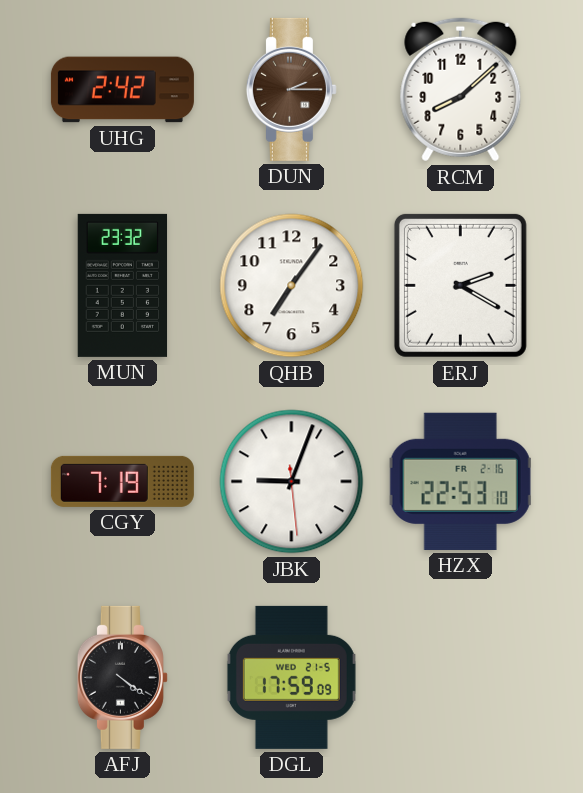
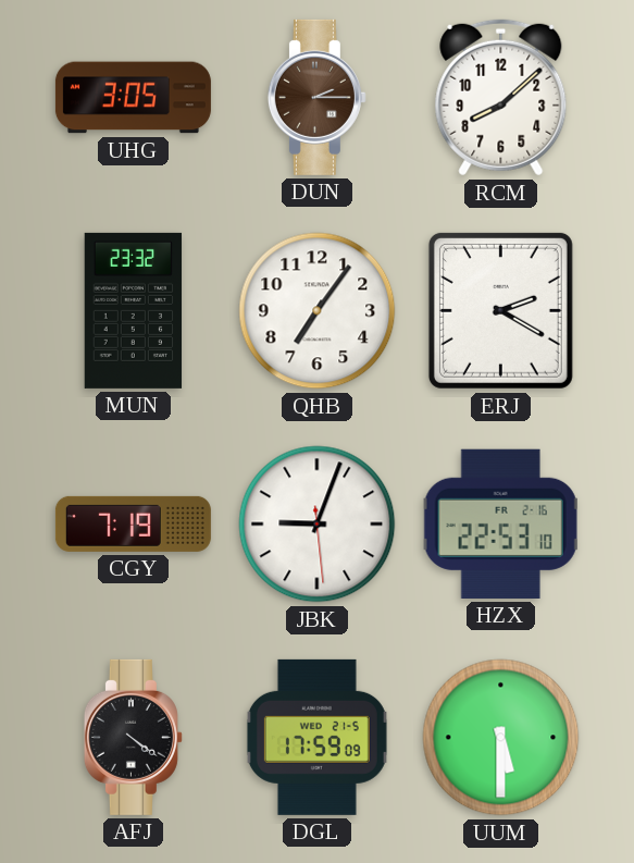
UHG: 2:42 -> 3:05
UUM: none -> 5:30
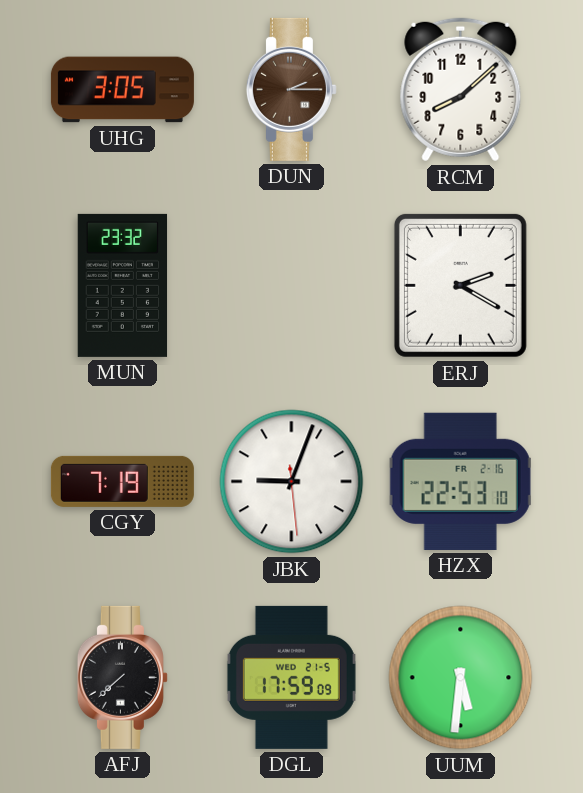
QHB: 7:06 -> none
AFJ: 4:21 -> 7:38
UUM: 5:30 -> 5:31
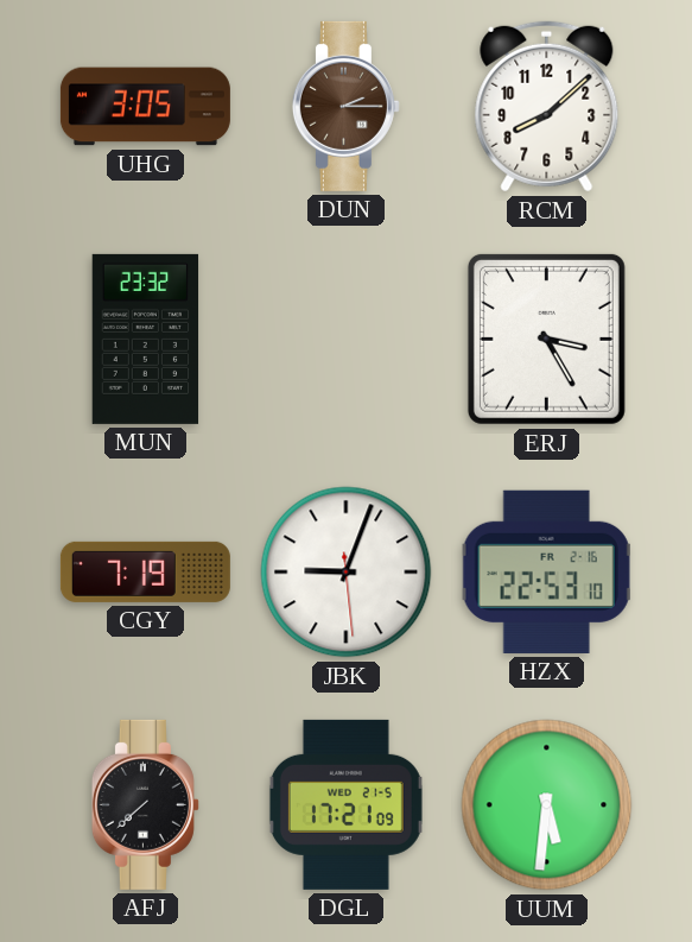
ERJ: 2:20 -> 3:25
DGL: 17:59 -> 17:21
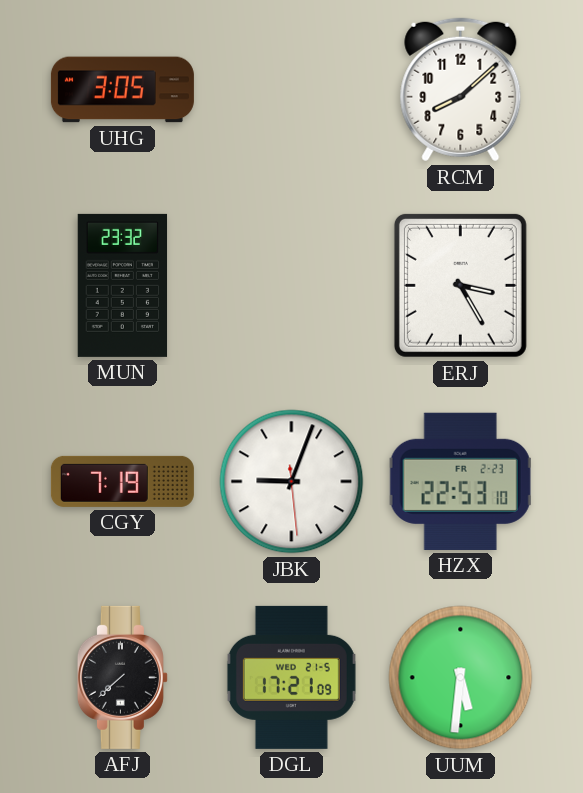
DUN: 2:15 -> none
HZX date: FR 2-16 -> FR 2-23
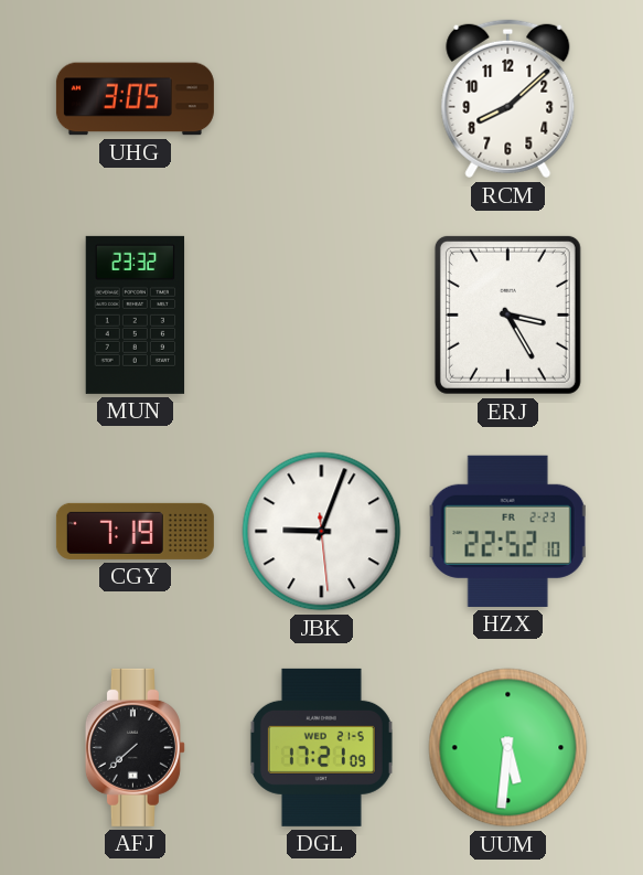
HZX: 22:53 -> 22:52
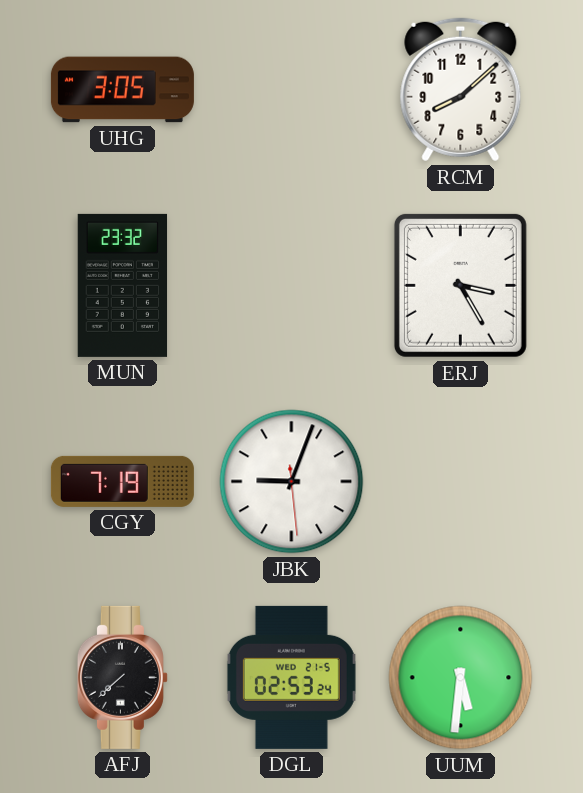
HZX: 22:52 -> none
DGL: 17:21 -> 02:53
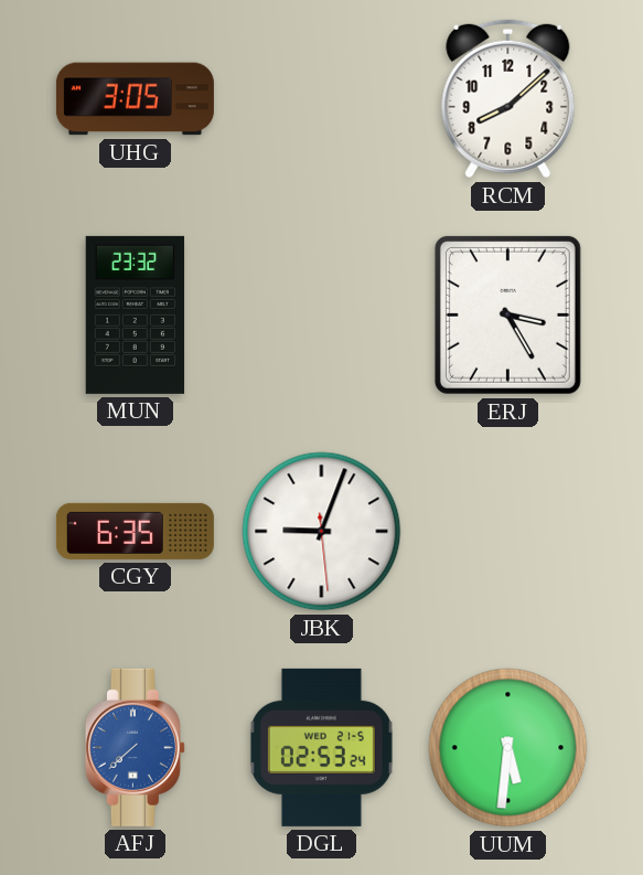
CGY: 7:19 -> 6:35
AFJ dial: black -> blue
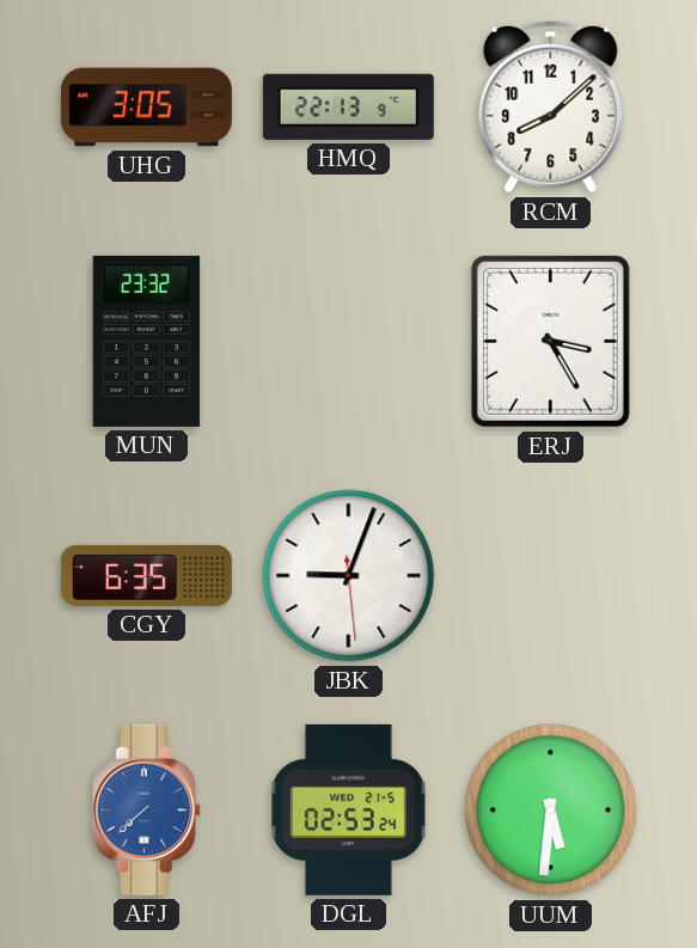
HMQ: none -> 22:13
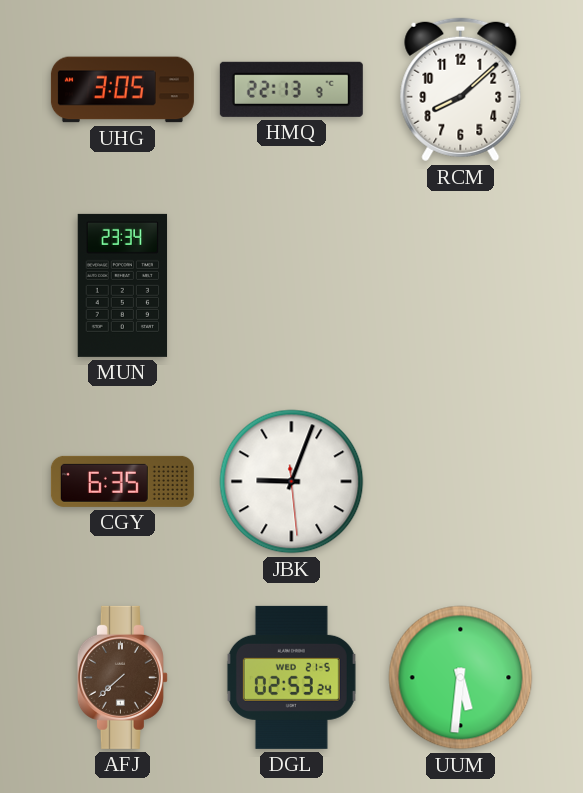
MUN: 23:32 -> 23:34
ERJ: 3:25 -> none
AFJ dial: blue -> brown
